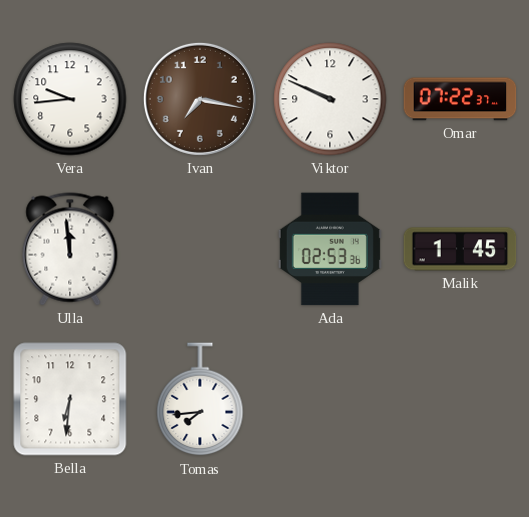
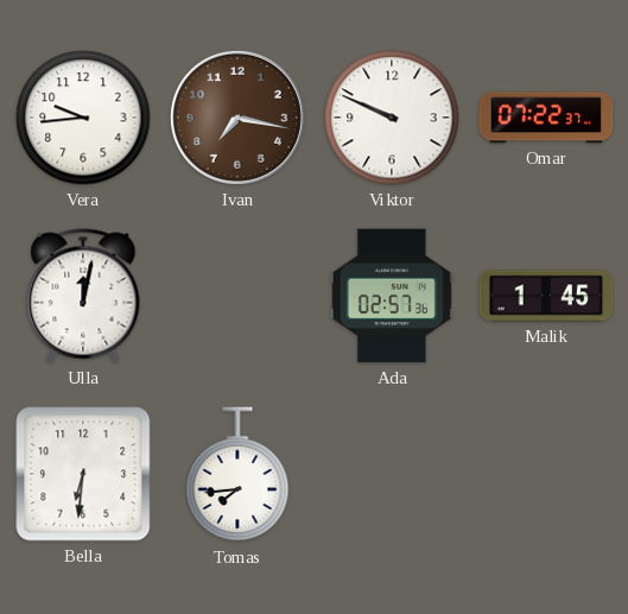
Ulla: 11:59 -> 12:02
Ada: 02:53 -> 02:57
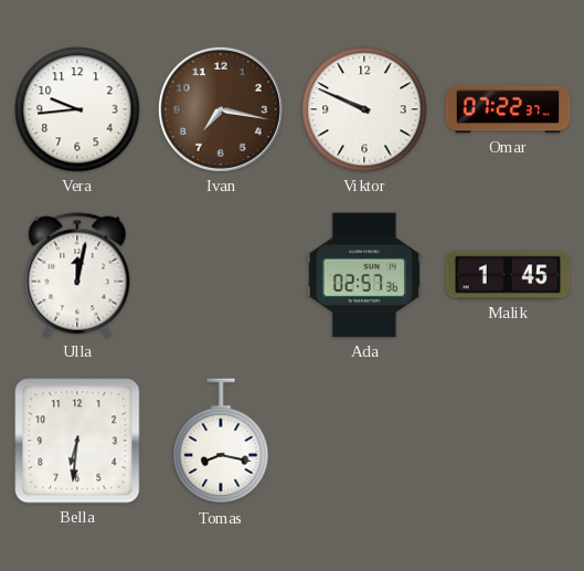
Tomas: 7:44 -> 8:17
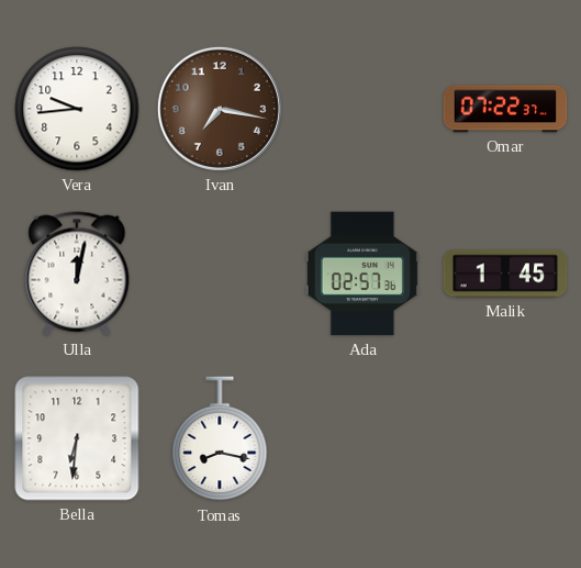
Viktor: 9:49 -> none
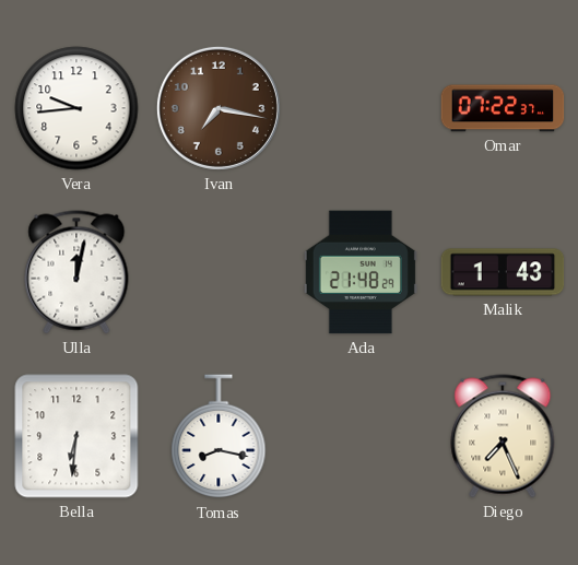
Ada: 02:57 -> 21:48
Malik: 1:45 -> 1:43
Diego: none -> 7:26
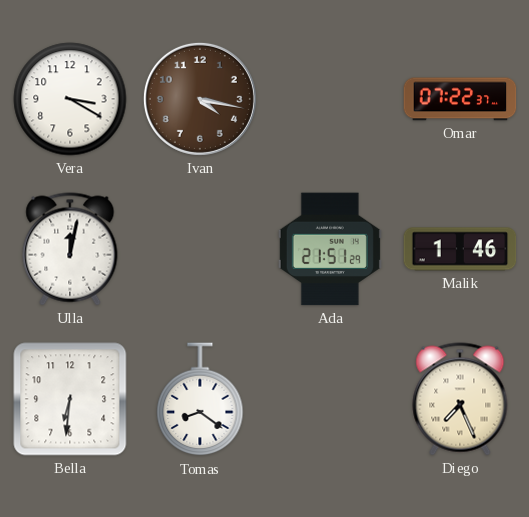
Vera: 9:44 -> 3:20
Ivan: 7:17 -> 4:17
Ada: 21:48 -> 21:51
Malik: 1:43 -> 1:46
Tomas: 8:17 -> 8:21
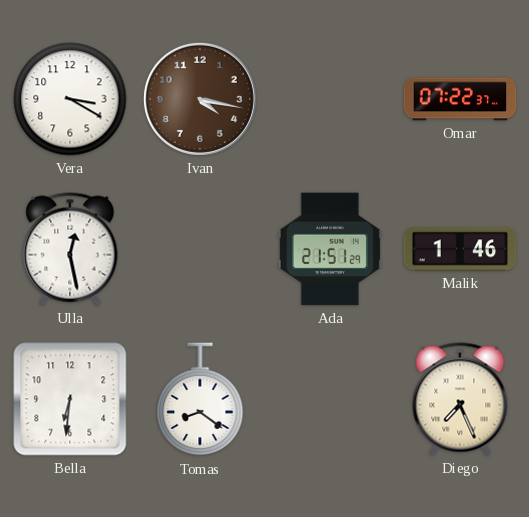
Ulla: 12:02 -> 12:28
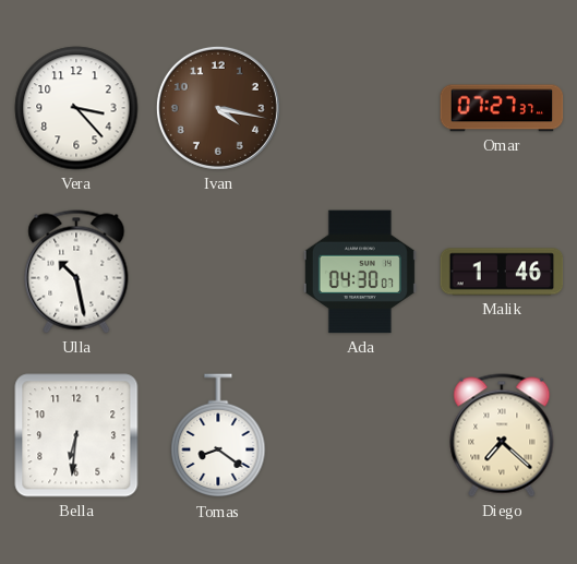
Vera: 3:20 -> 3:23
Omar: 07:22 -> 07:27
Ulla: 12:28 -> 10:28
Ada: 21:51 -> 04:30
Diego: 7:26 -> 7:22
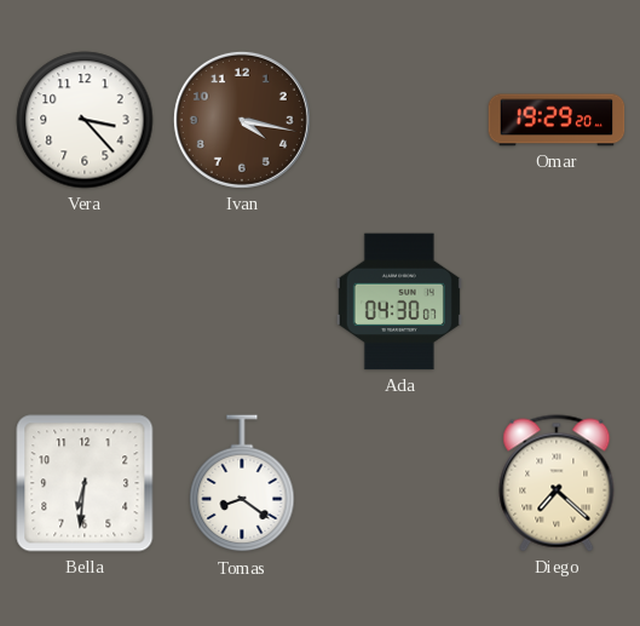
Omar: 07:27 -> 19:29
Ulla: 10:28 -> none
Malik: 1:46 -> none
